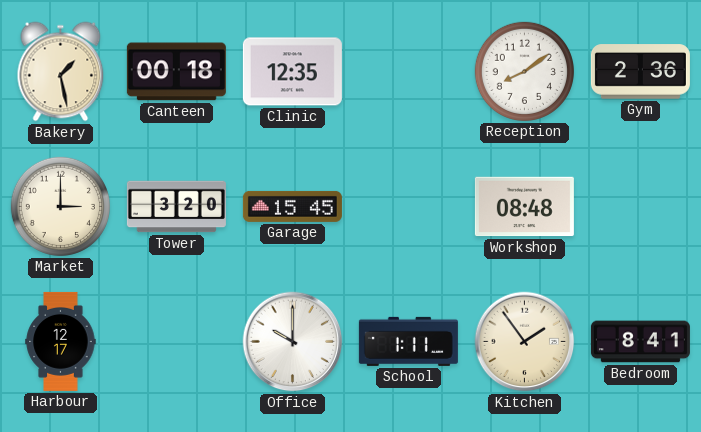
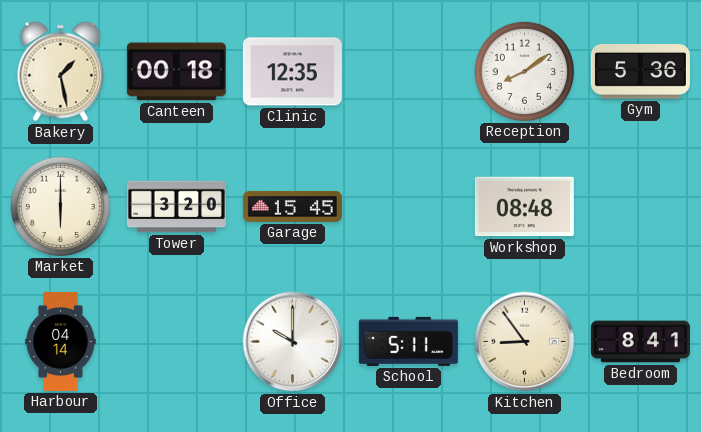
Gym: 2:36 -> 5:36
Market: 3:00 -> 6:00
Harbour: 12:17 -> 04:14
School: 1:11 -> 5:11
Kitchen: 1:54 -> 8:54
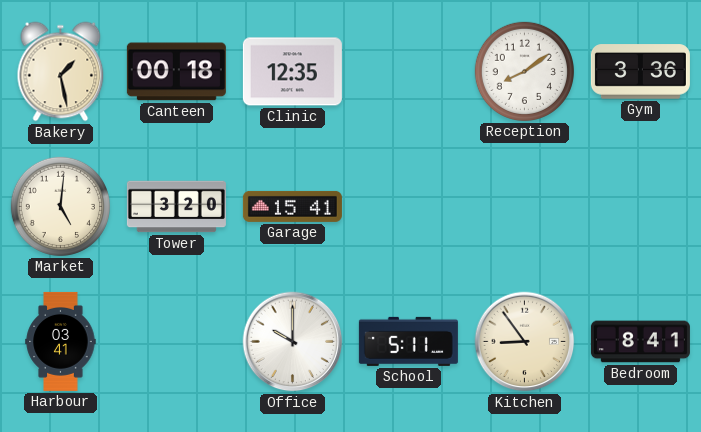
Gym: 5:36 -> 3:36
Market: 6:00 -> 5:01
Garage: 15:45 -> 15:41
Workshop: 08:48 -> none
Harbour: 04:14 -> 03:41
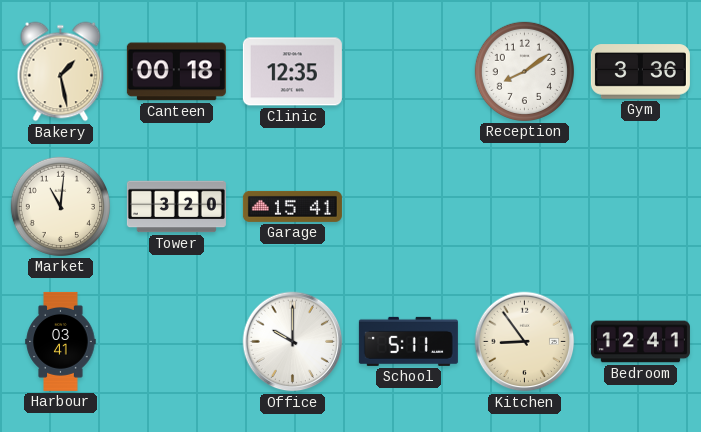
Market: 5:01 -> 11:01
Bedroom: 8:41 -> 12:41
